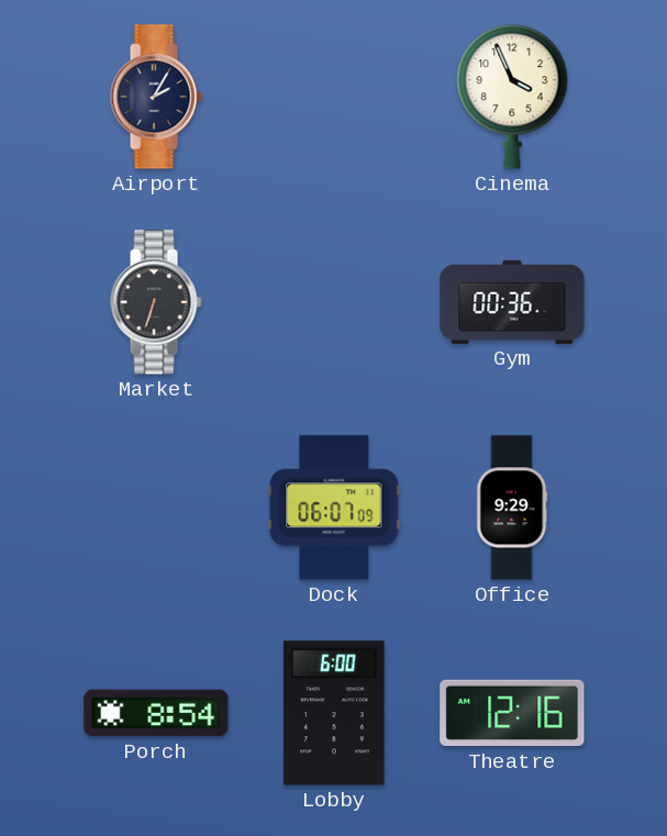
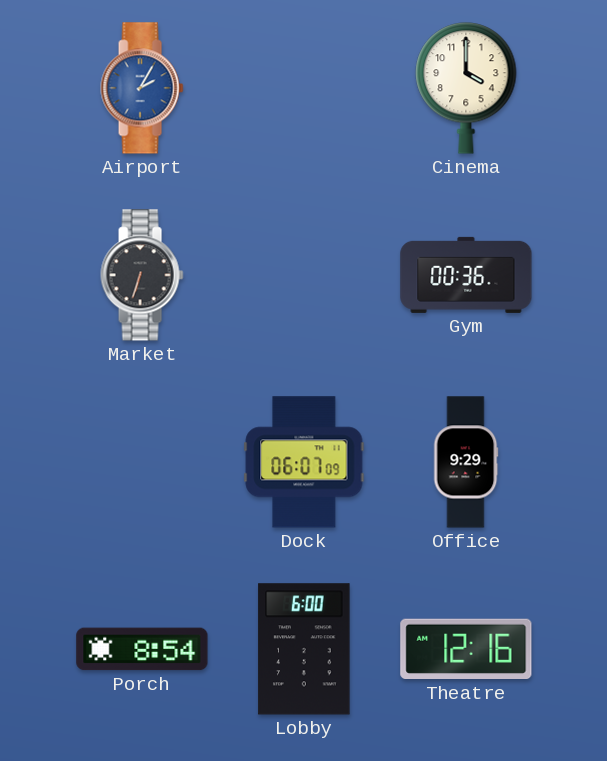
Airport dial: navy -> blue
Cinema: 3:56 -> 4:00
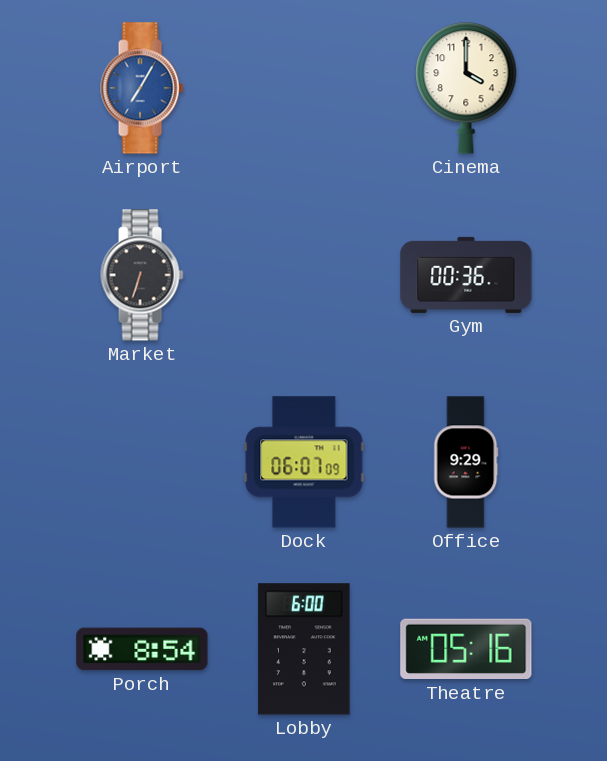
Airport: 2:05 -> 7:05
Theatre: 12:16 -> 05:16
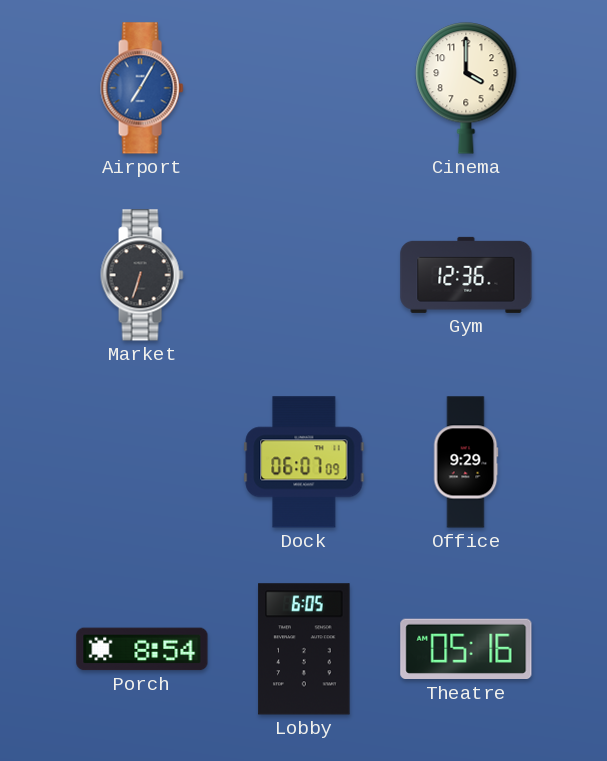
Gym: 00:36 -> 12:36
Lobby: 6:00 -> 6:05
